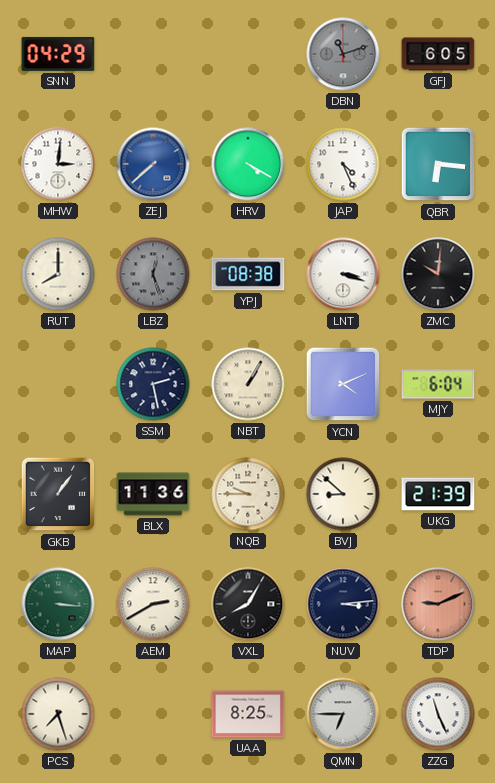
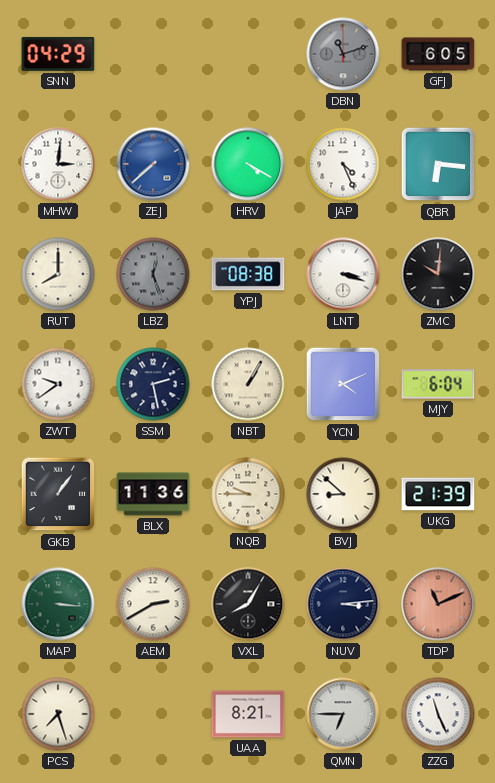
ZWT: none -> 9:39
TDP: 9:11 -> 11:11
UAA: 8:25 -> 8:21
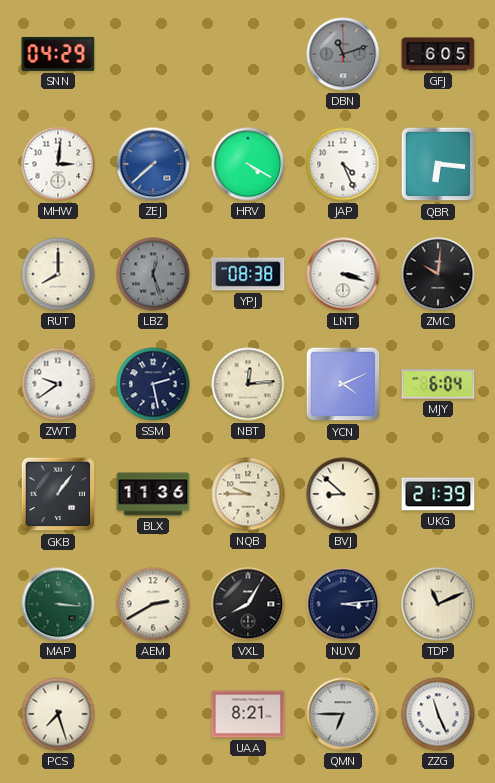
NBT: 1:05 -> 12:14
TDP dial: salmon -> cream
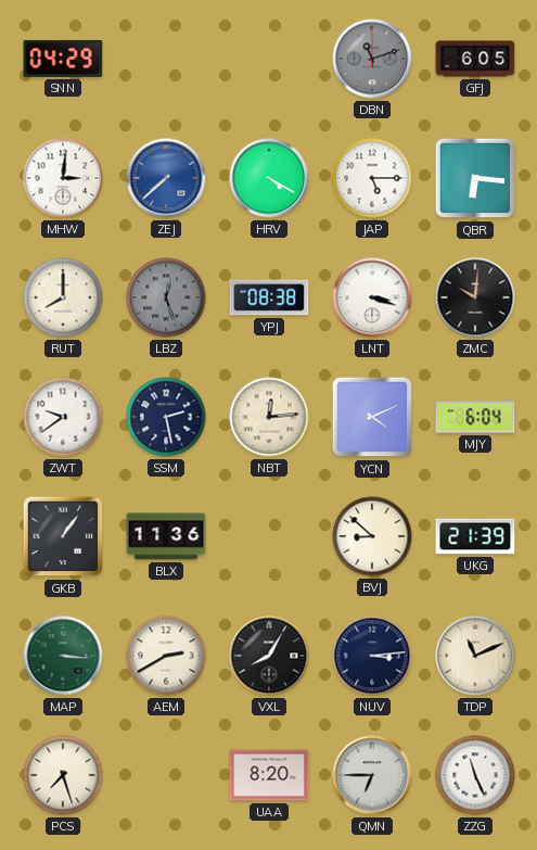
JAP: 4:26 -> 5:15
NQB: 9:45 -> none
UAA: 8:21 -> 8:20
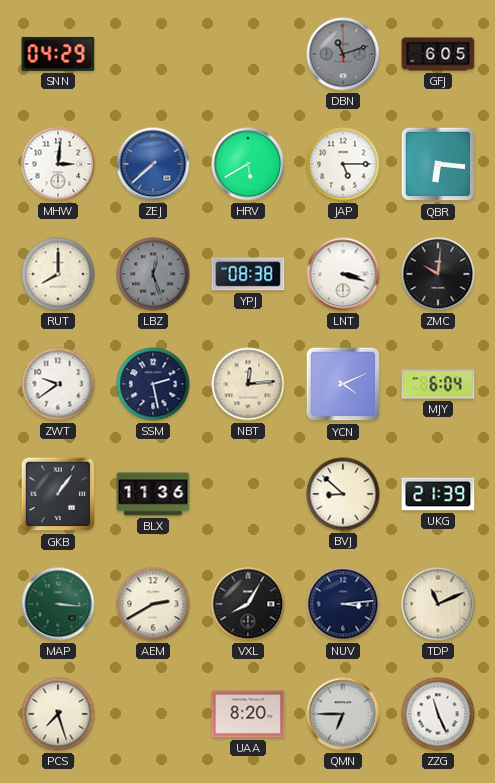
HRV: 4:20 -> 5:40
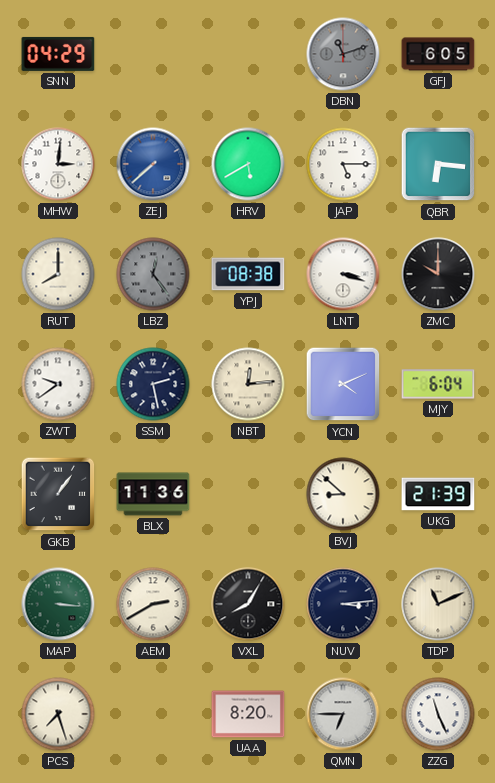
LBZ: 12:27 -> 12:24
ZMC: 10:01 -> 10:00
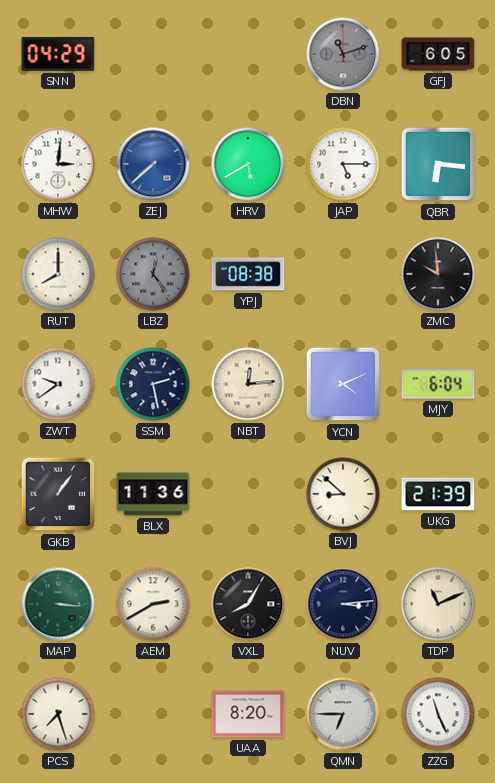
LNT: 3:18 -> none
ZMC: 10:00 -> 9:59
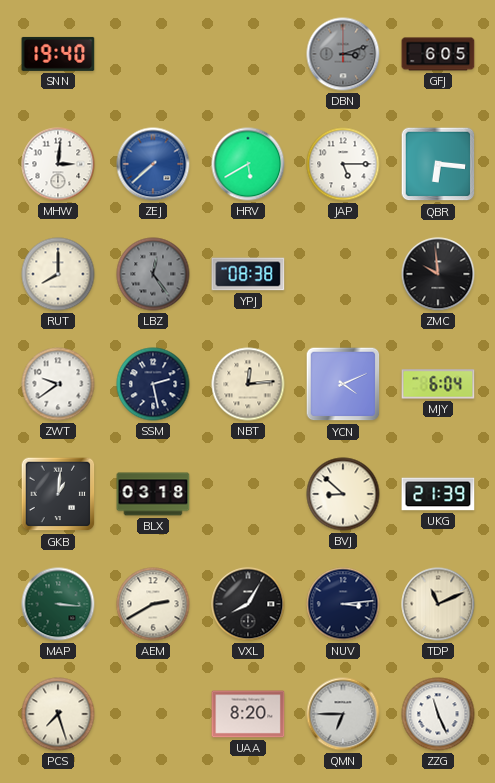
SNN: 04:29 -> 19:40
DBN: 11:12 -> 3:12
GKB: 1:06 -> 1:01
BLX: 11:36 -> 03:18
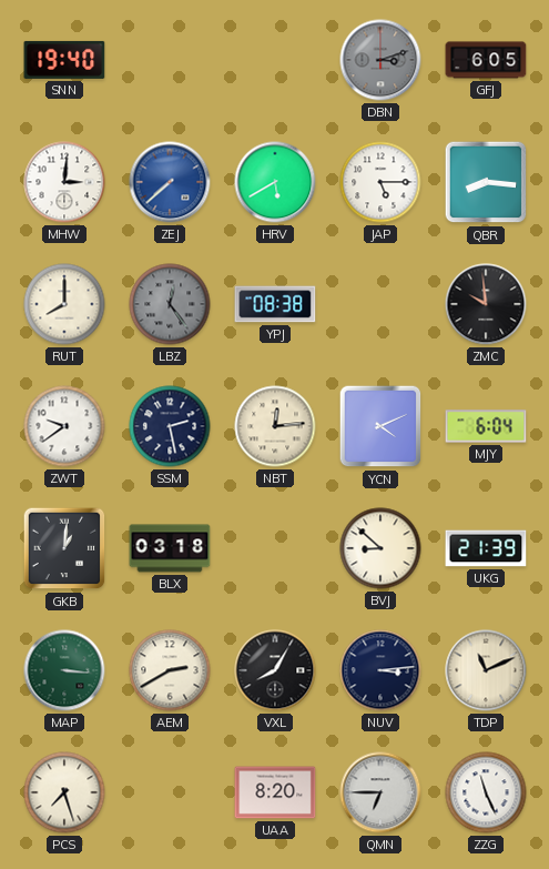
QBR: 6:16 -> 8:16
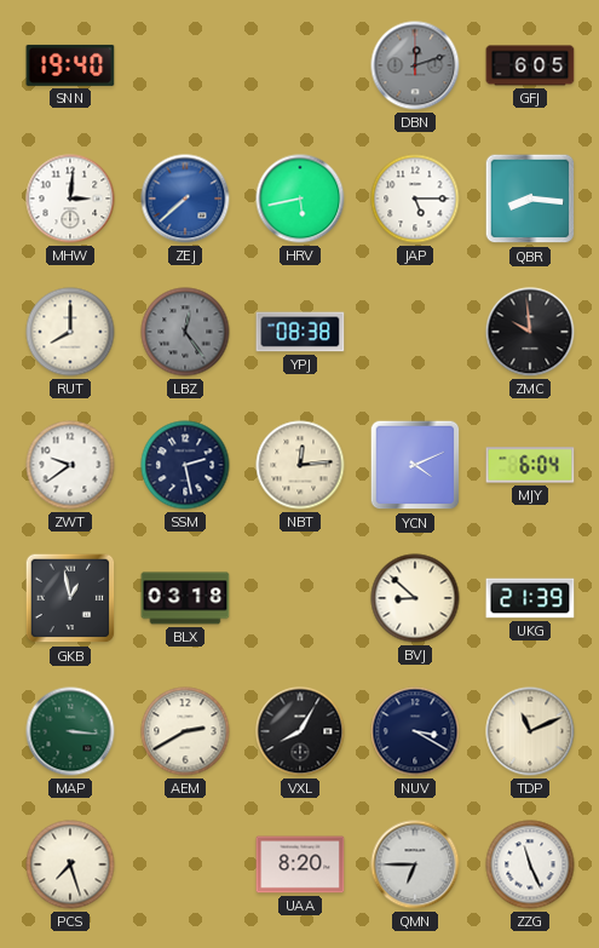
DBN: 3:12 -> 12:12
HRV: 5:40 -> 5:43
GKB: 1:01 -> 12:58
NUV: 3:14 -> 3:20
